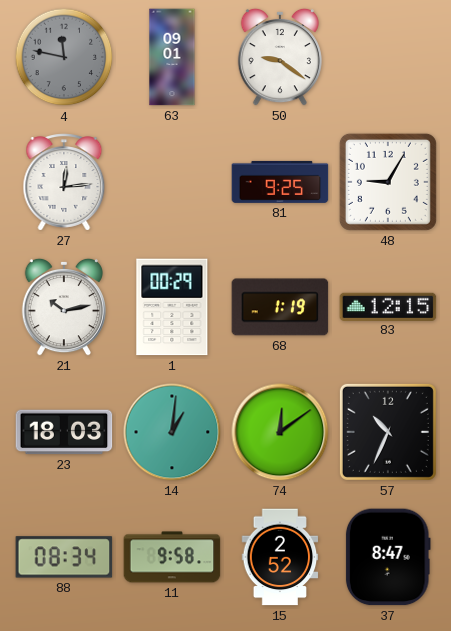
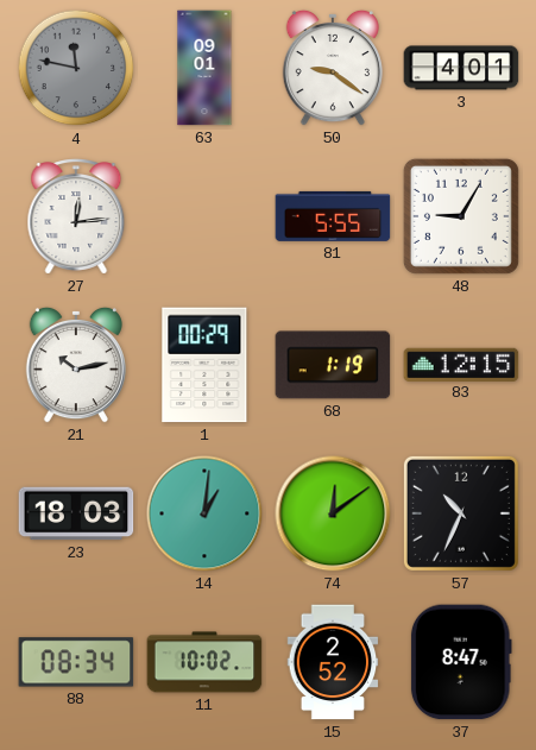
3: none -> 4:01
81: 9:25 -> 5:55
11: 9:58 -> 10:02
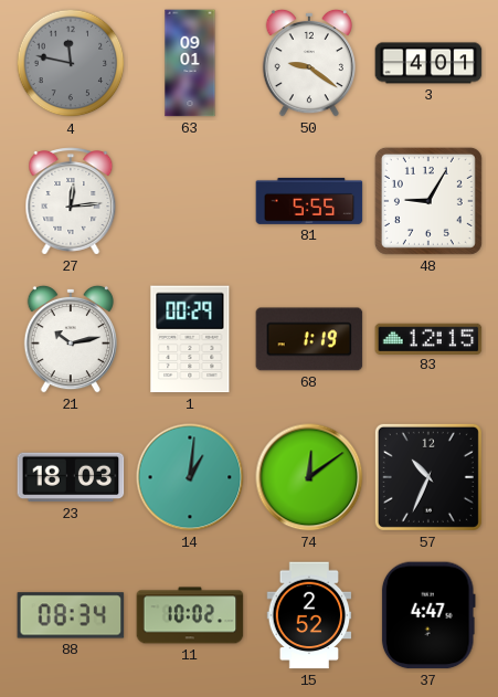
37: 8:47 -> 4:47
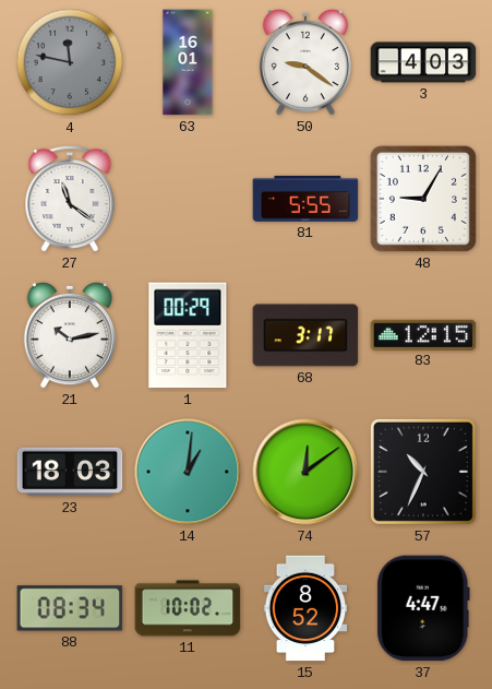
63: 09:01 -> 16:01
3: 4:01 -> 4:03
27: 12:14 -> 11:21
68: 1:19 -> 3:17
15: 2:52 -> 8:52
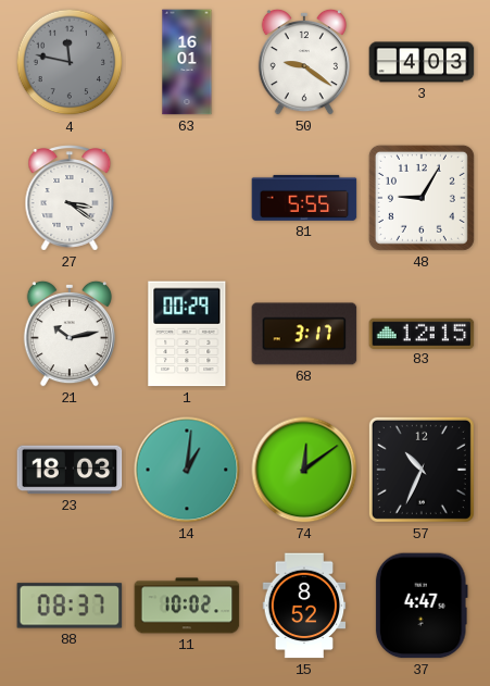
27: 11:21 -> 3:21
88: 08:34 -> 08:37
